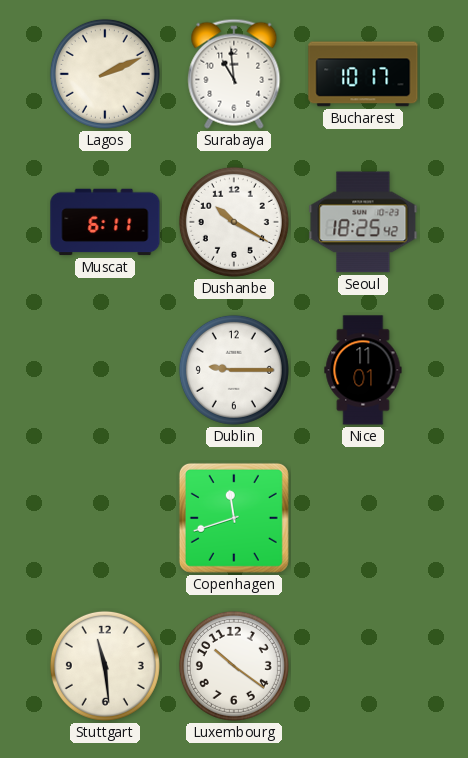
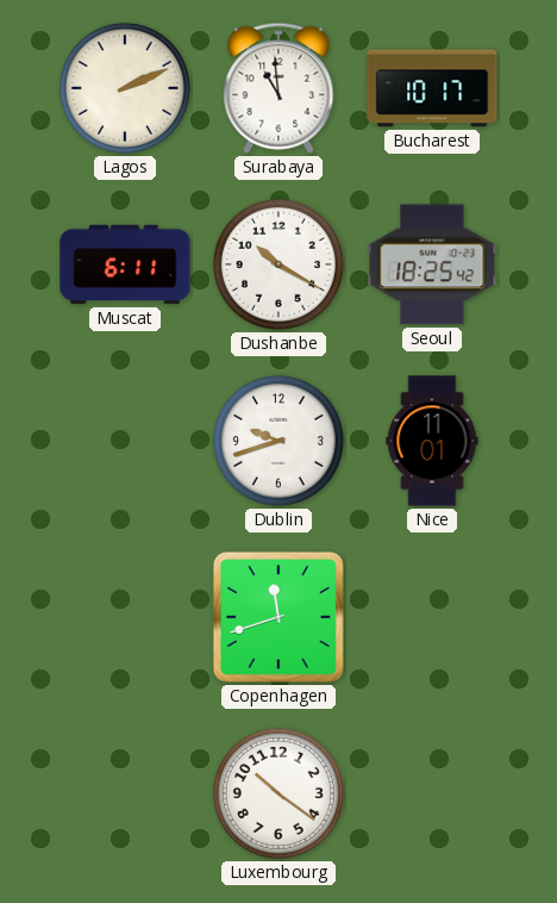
Dublin: 9:15 -> 9:42
Stuttgart: 11:29 -> none
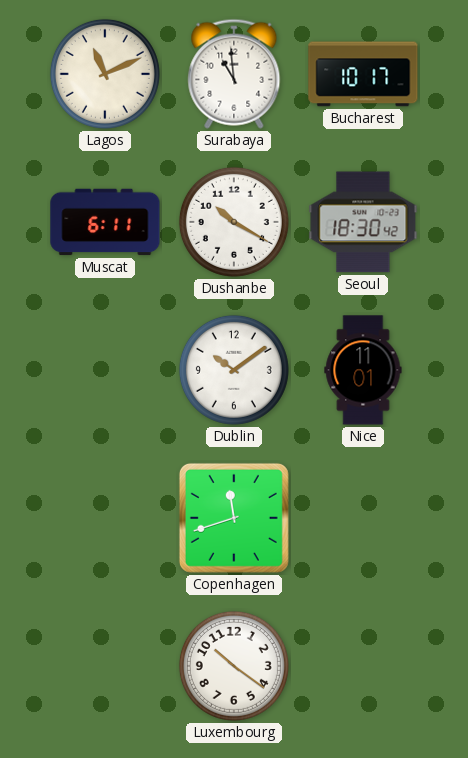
Lagos: 2:11 -> 11:11
Seoul: 18:25 -> 18:30
Dublin: 9:42 -> 10:09
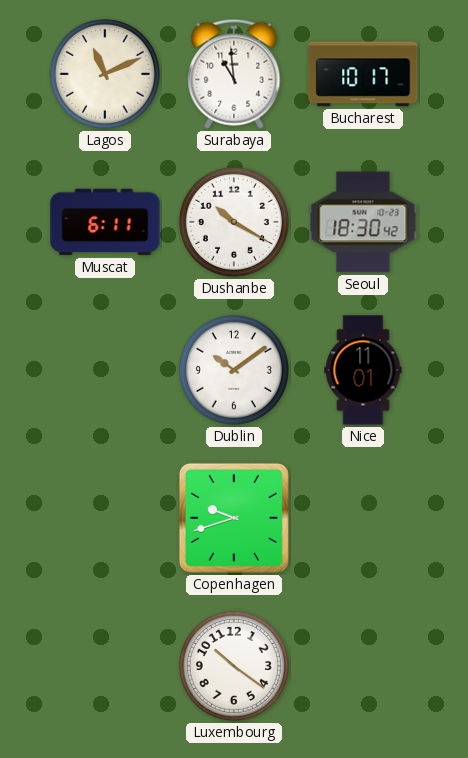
Copenhagen: 11:42 -> 9:42
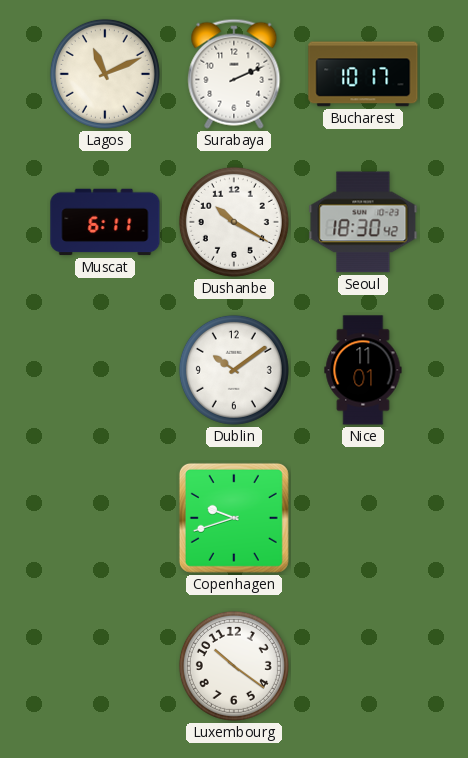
Surabaya: 10:59 -> 2:11
